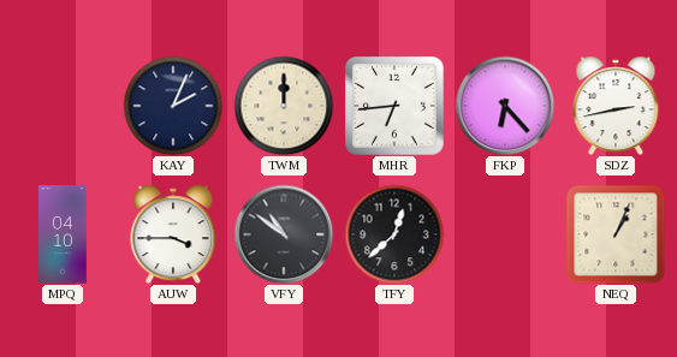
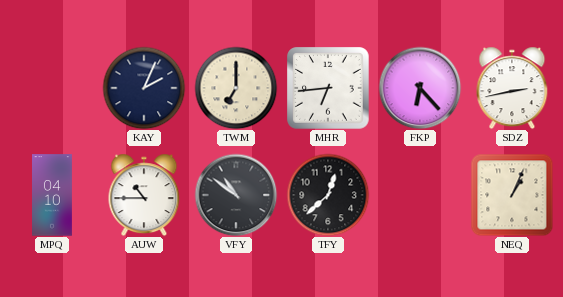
TWM: 12:00 -> 7:00
AUW: 3:45 -> 10:45
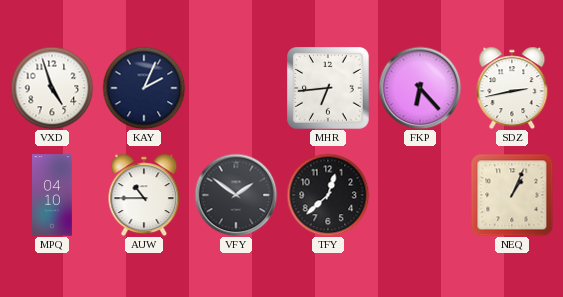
VXD: none -> 4:57
TWM: 7:00 -> none
VFY: 10:51 -> 1:51
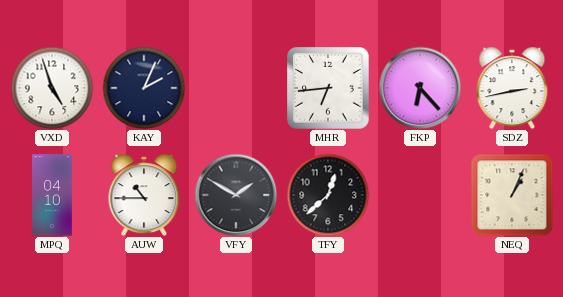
VFY: 1:51 -> 1:50
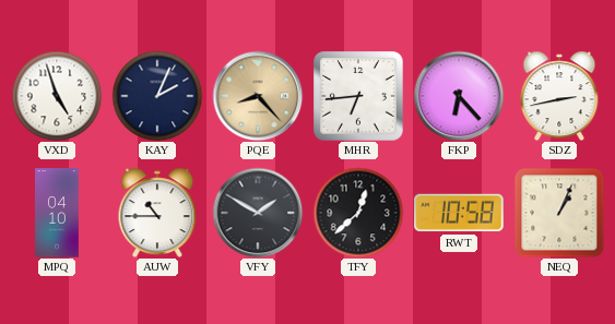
PQE: none -> 8:23
RWT: none -> 10:58
